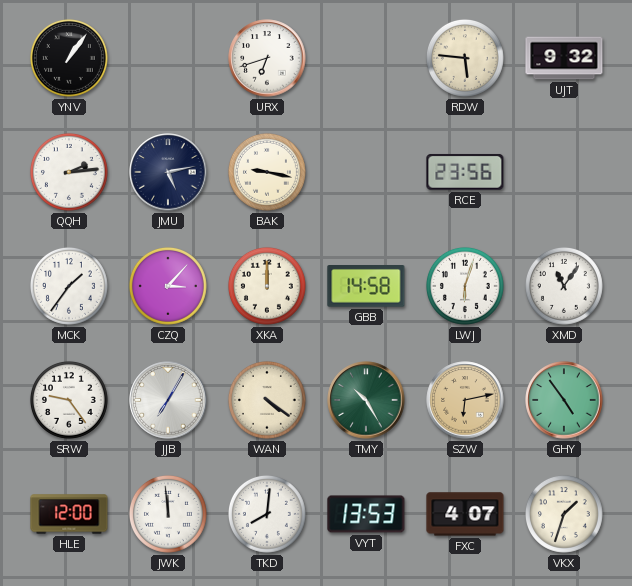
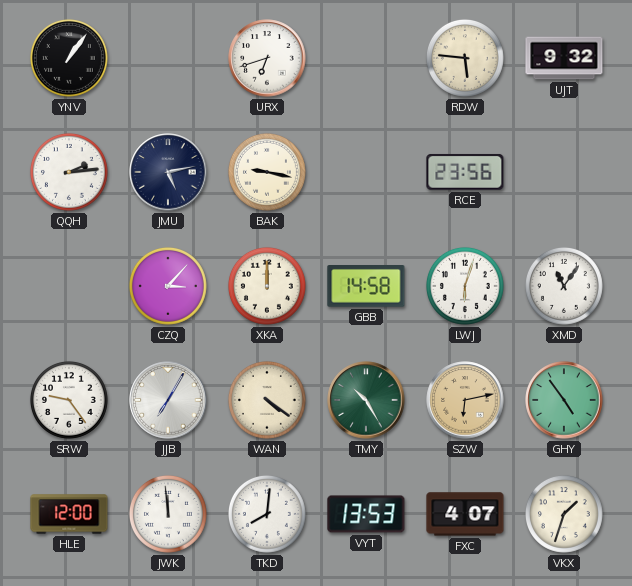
MCK: 1:36 -> none
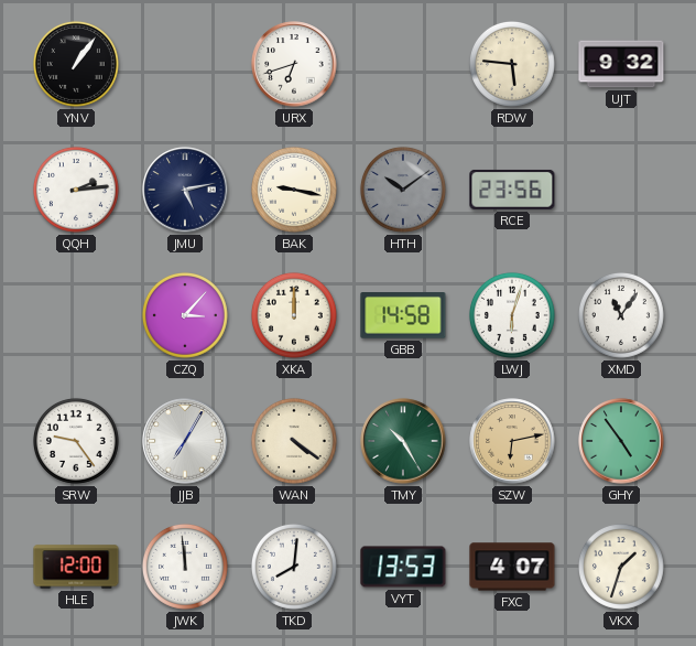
HTH: none -> 10:09
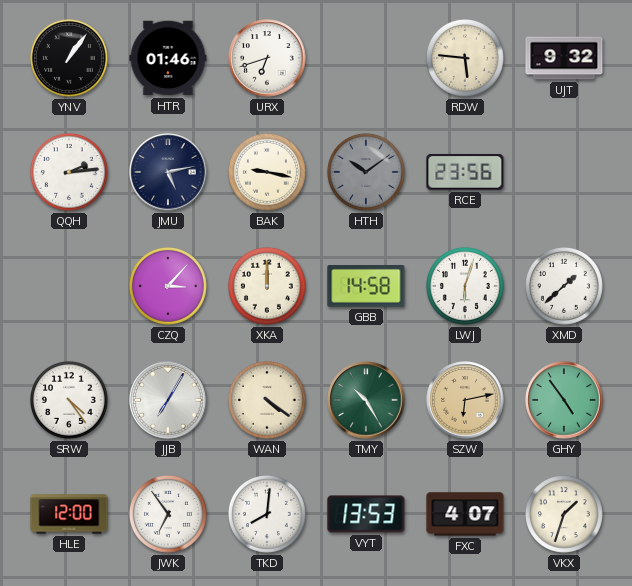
HTR: none -> 01:46
XMD: 11:06 -> 1:38
SRW: 9:24 -> 4:24
JWK: 11:59 -> 6:54
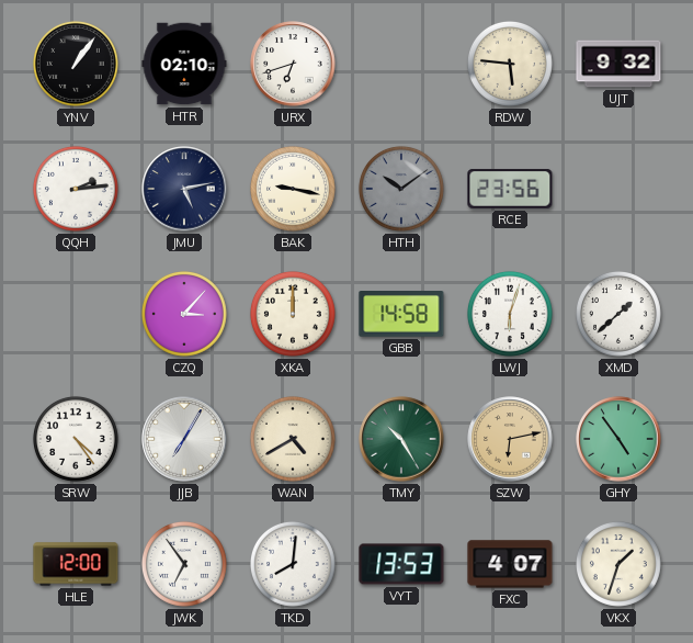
HTR: 01:46 -> 02:10
WAN: 4:21 -> 4:40
